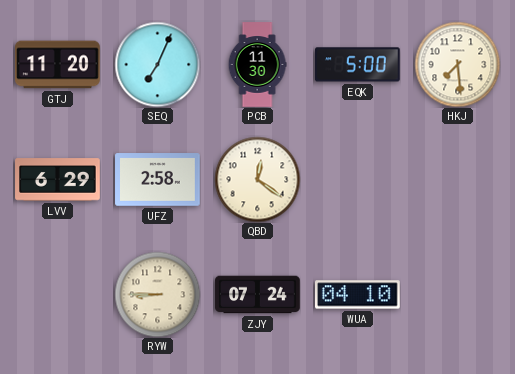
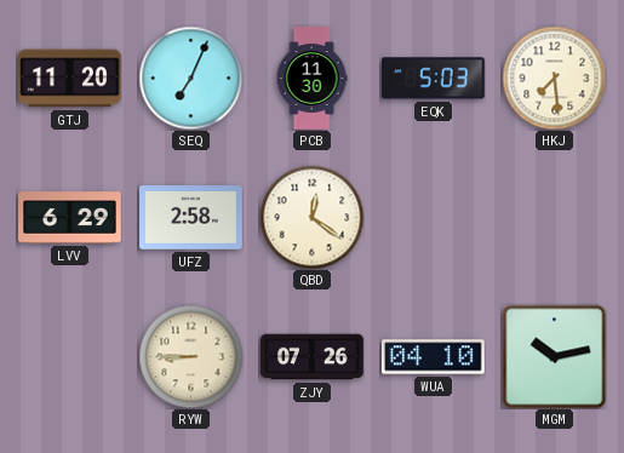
EQK: 5:00 -> 5:03
ZJY: 07:24 -> 07:26
MGM: none -> 10:13
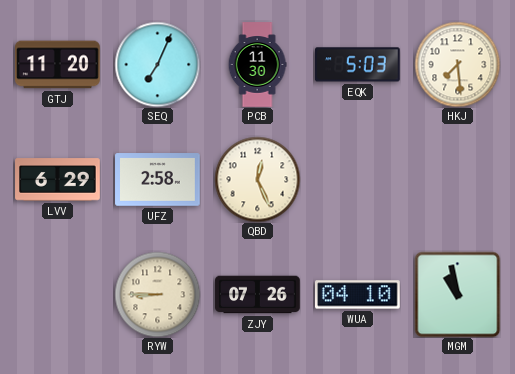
QBD: 12:21 -> 12:26
MGM: 10:13 -> 10:58
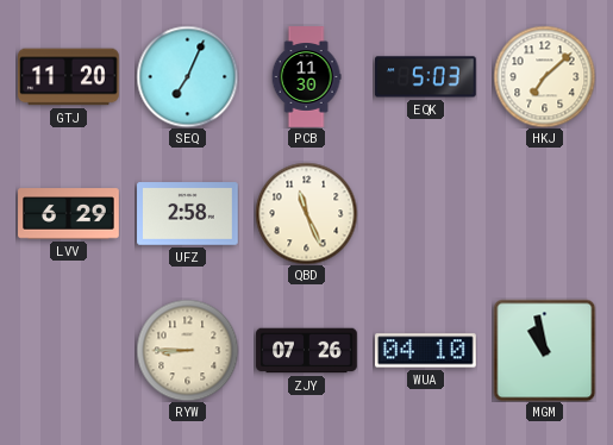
HKJ: 7:29 -> 7:08
QBD: 12:26 -> 11:26
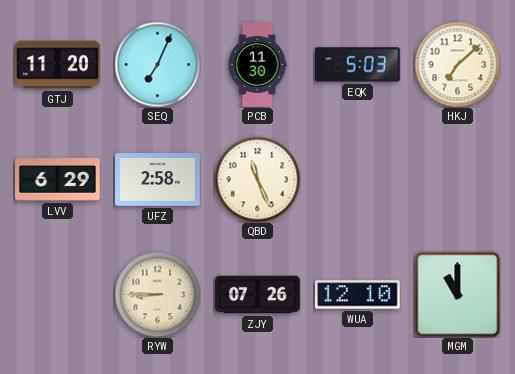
WUA: 04:10 -> 12:10
MGM: 10:58 -> 11:00
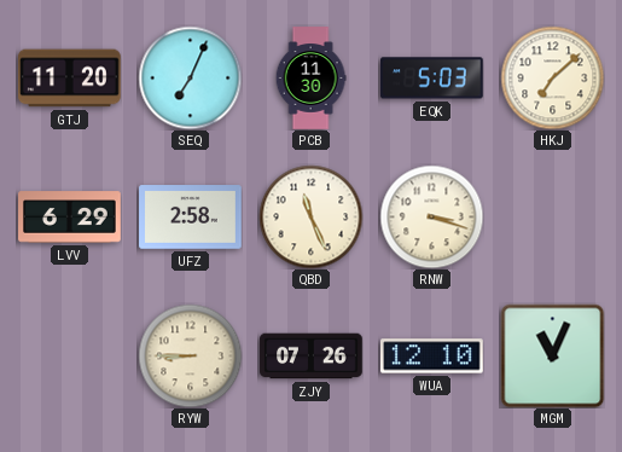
RNW: none -> 3:18
MGM: 11:00 -> 11:04
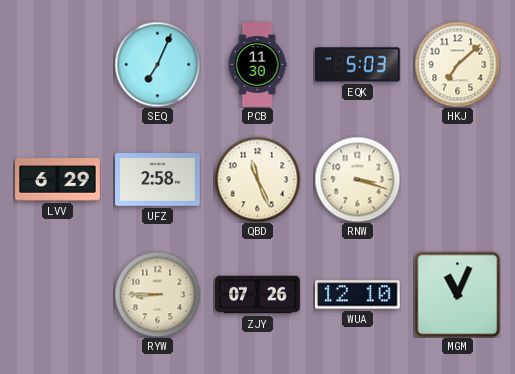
GTJ: 11:20 -> none
